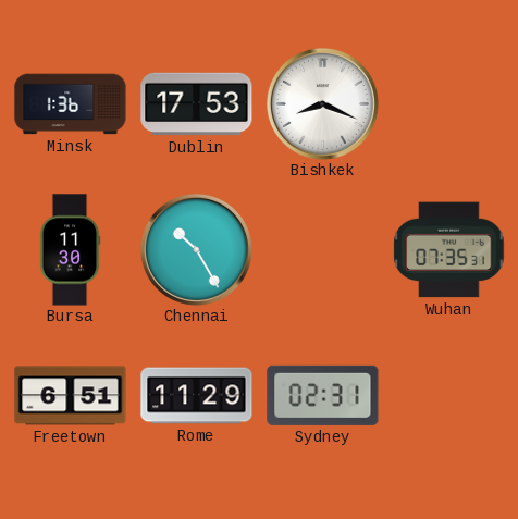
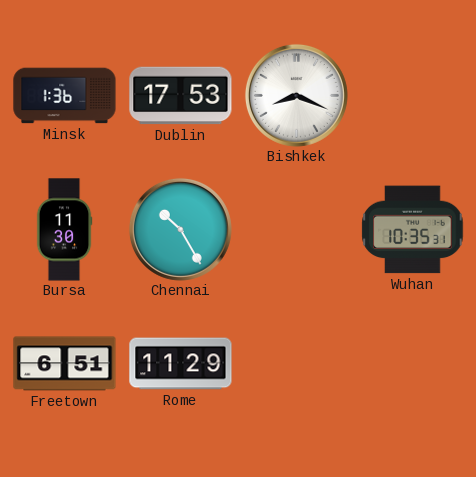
Wuhan: 07:35 -> 10:35
Sydney: 02:31 -> none
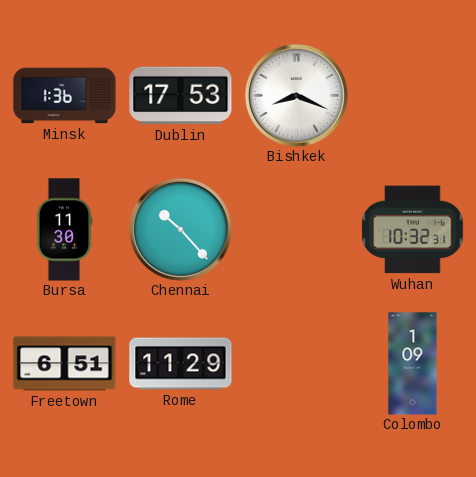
Chennai: 10:25 -> 10:23
Wuhan: 10:35 -> 10:32
Colombo: none -> 1:09
